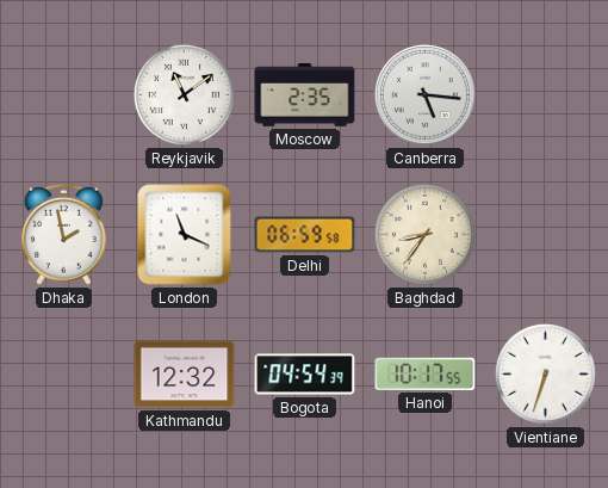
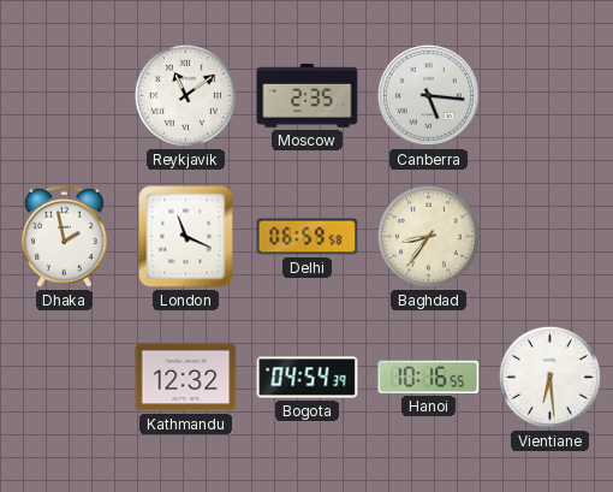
Hanoi: 10:17 -> 10:16
Vientiane: 6:33 -> 6:29
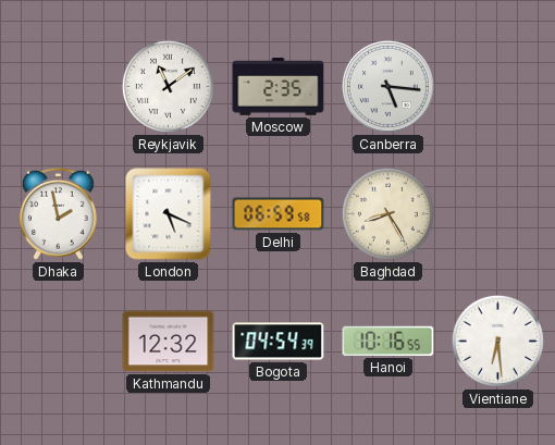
London: 11:19 -> 5:19
Baghdad: 8:36 -> 8:25
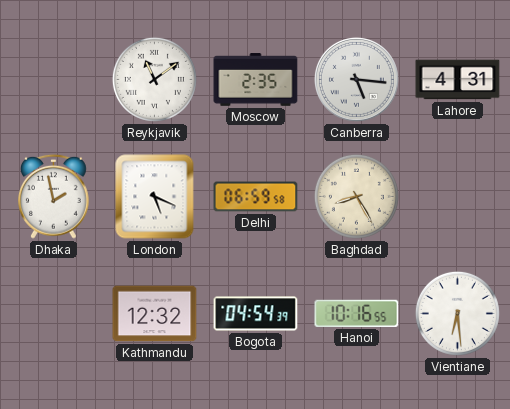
Lahore: none -> 4:31
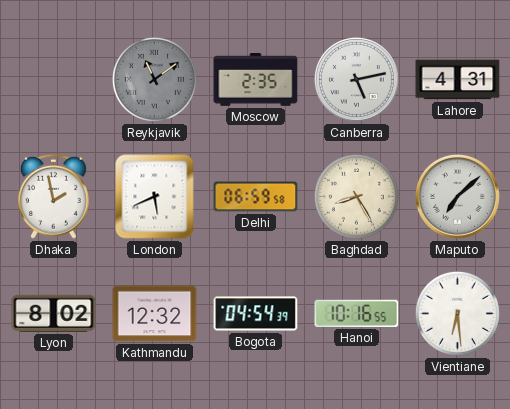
Reykjavik dial: white -> grey
Canberra: 5:16 -> 5:13
London: 5:19 -> 5:41
Maputo: none -> 7:08
Lyon: none -> 8:02
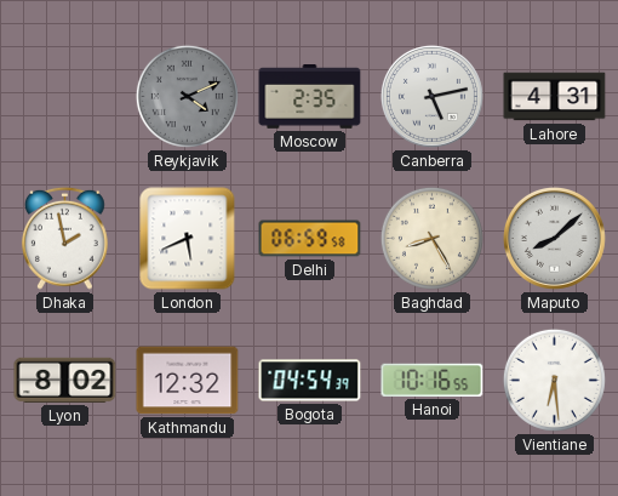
Reykjavik: 11:09 -> 4:11
Maputo: 7:08 -> 8:08
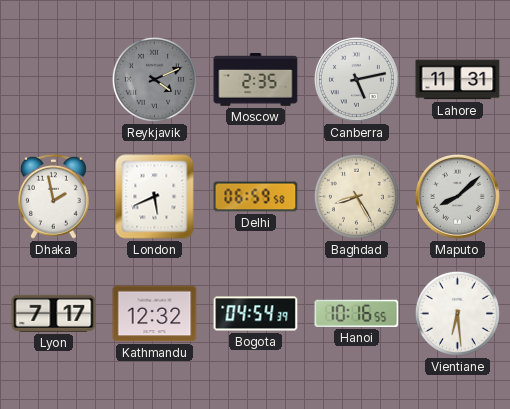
Lahore: 4:31 -> 11:31
Lyon: 8:02 -> 7:17
